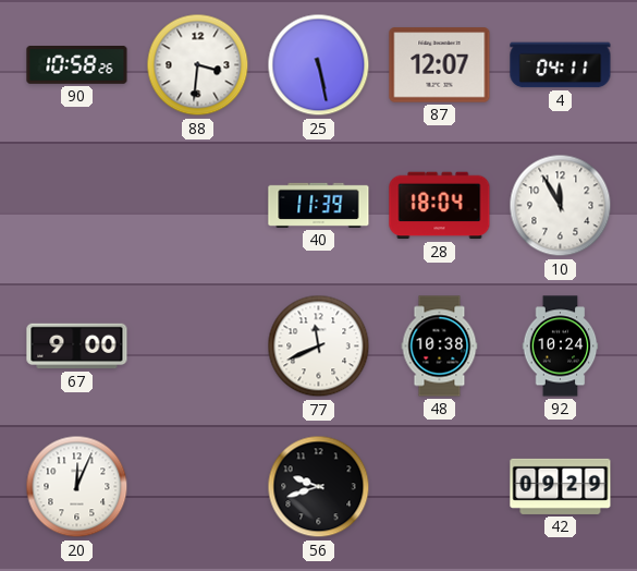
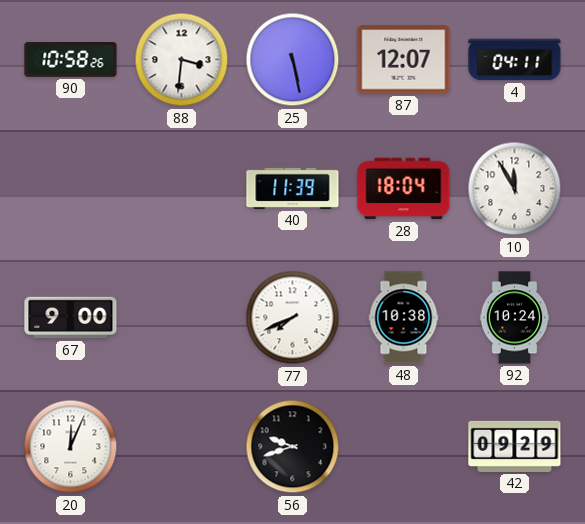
77: 11:41 -> 7:41
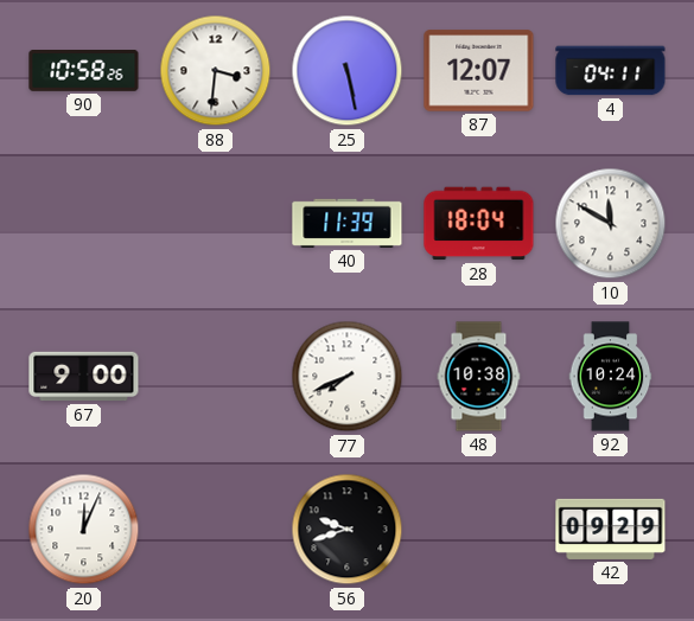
10: 11:55 -> 11:50
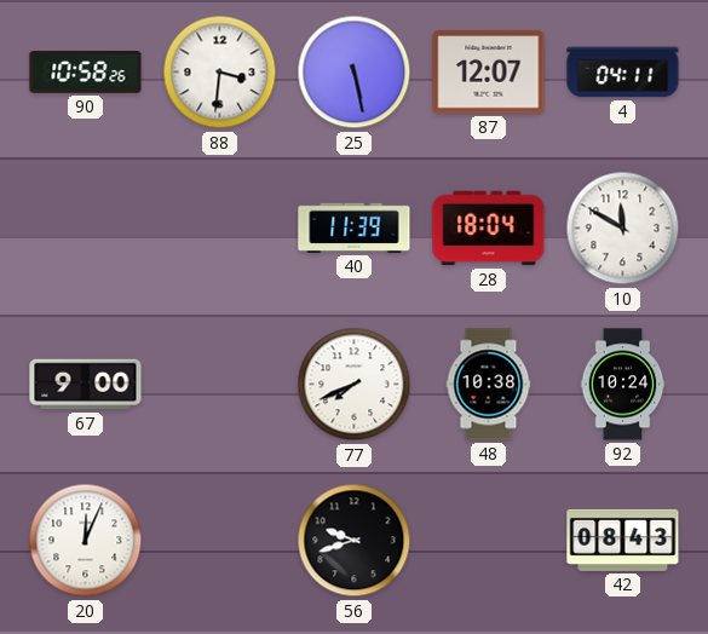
42: 09:29 -> 08:43
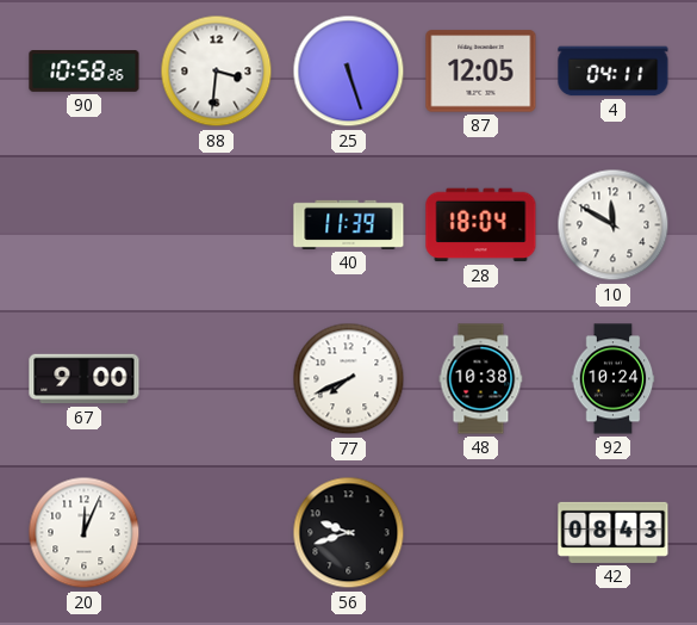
25: 5:28 -> 5:27
87: 12:07 -> 12:05
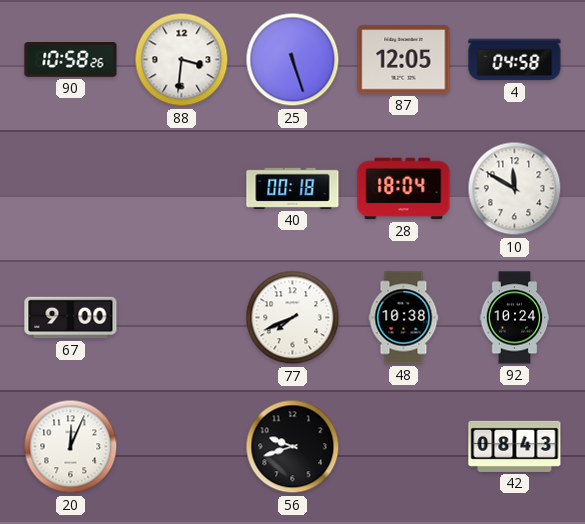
4: 04:11 -> 04:58
40: 11:39 -> 00:18
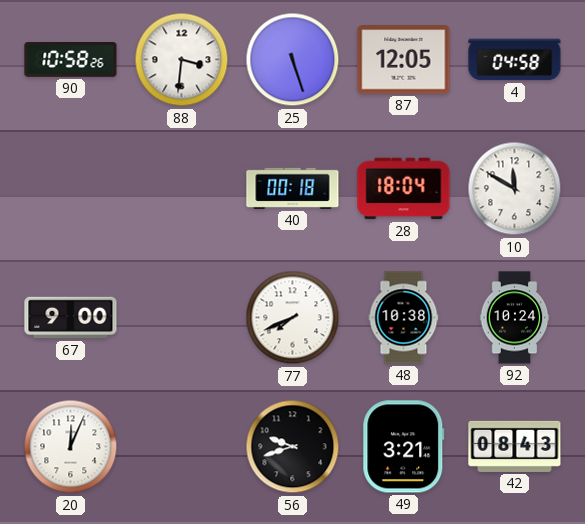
49: none -> 3:21
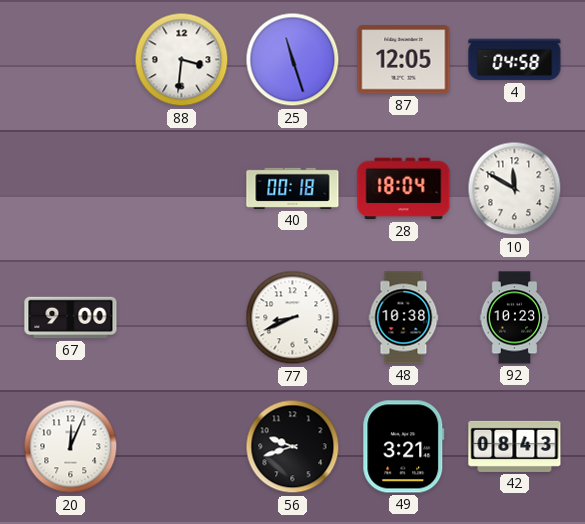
90: 10:58 -> none
25: 5:27 -> 11:27
77: 7:41 -> 8:41
92: 10:24 -> 10:23
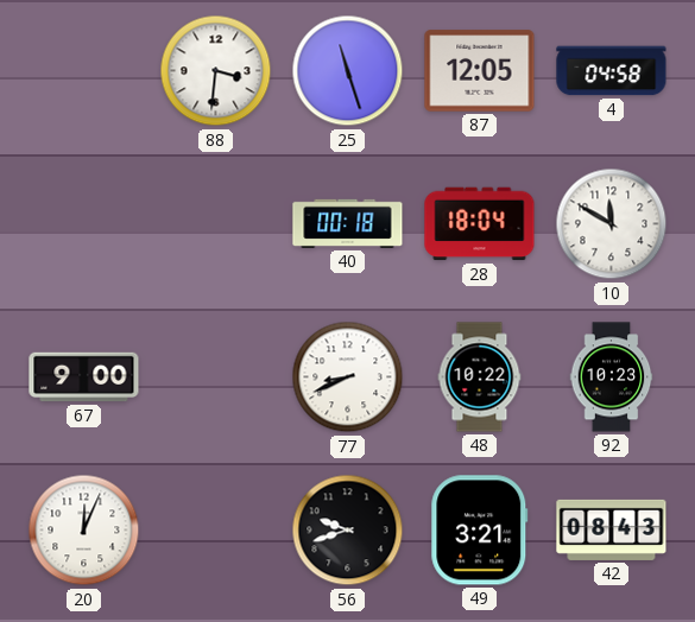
48: 10:38 -> 10:22
